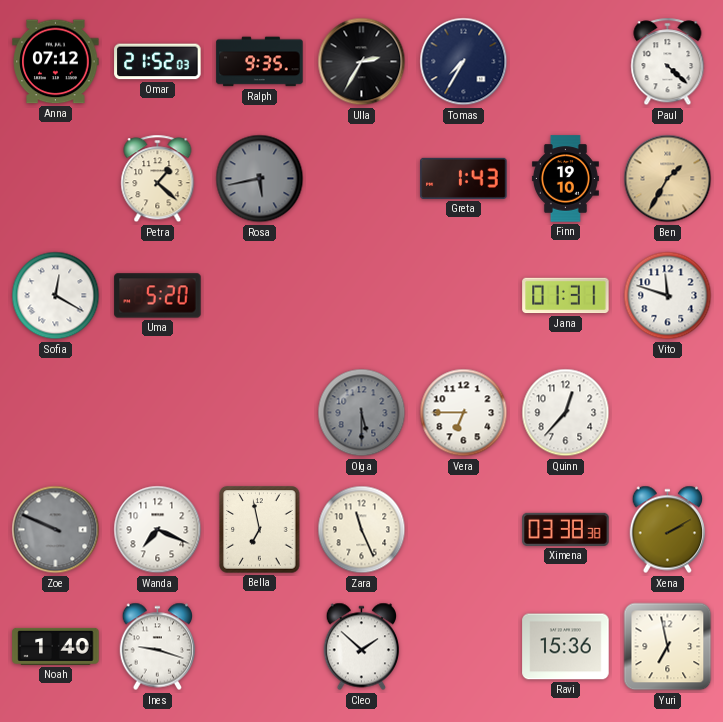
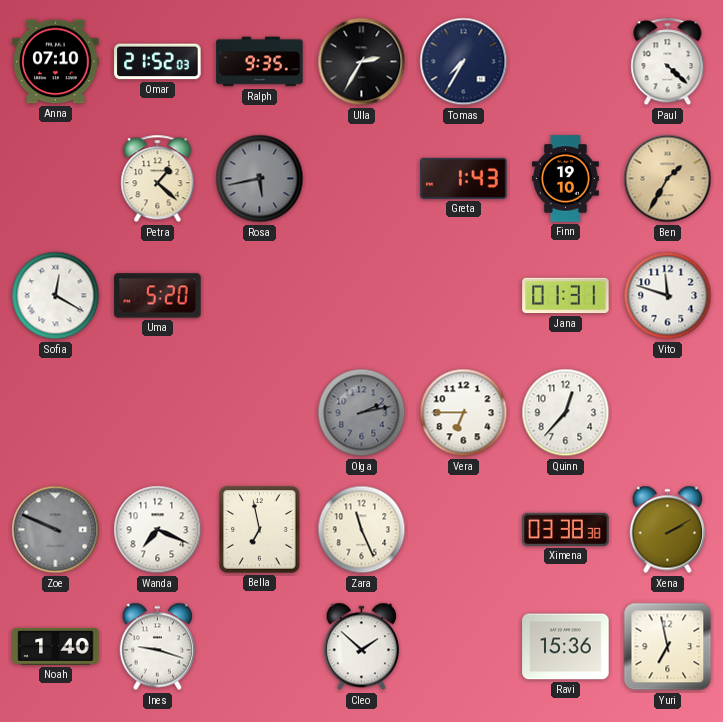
Anna: 07:12 -> 07:10
Olga: 5:30 -> 2:13
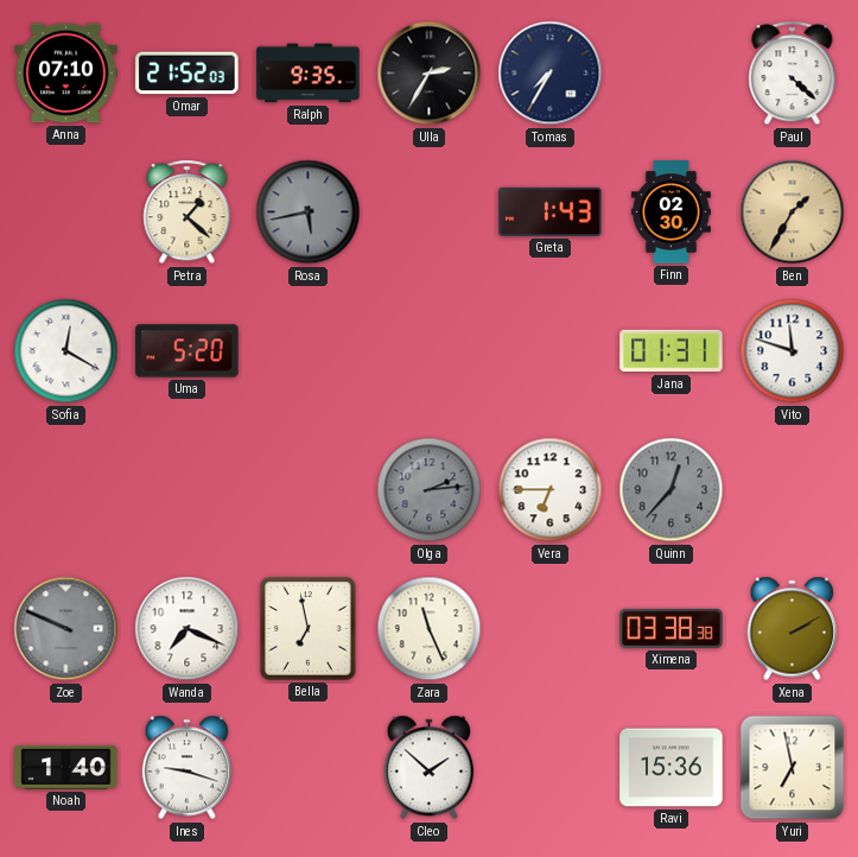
Finn: 19:10 -> 02:30
Olga: 2:13 -> 2:14
Quinn dial: white -> grey
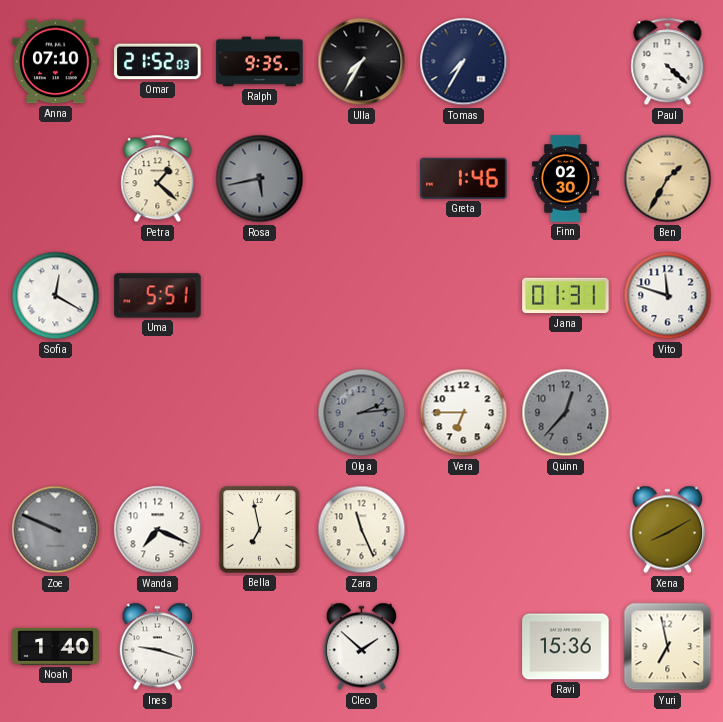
Ulla: 2:35 -> 7:35
Greta: 1:43 -> 1:46
Uma: 5:20 -> 5:51
Ximena: 03:38 -> none
Xena: 2:10 -> 8:10
